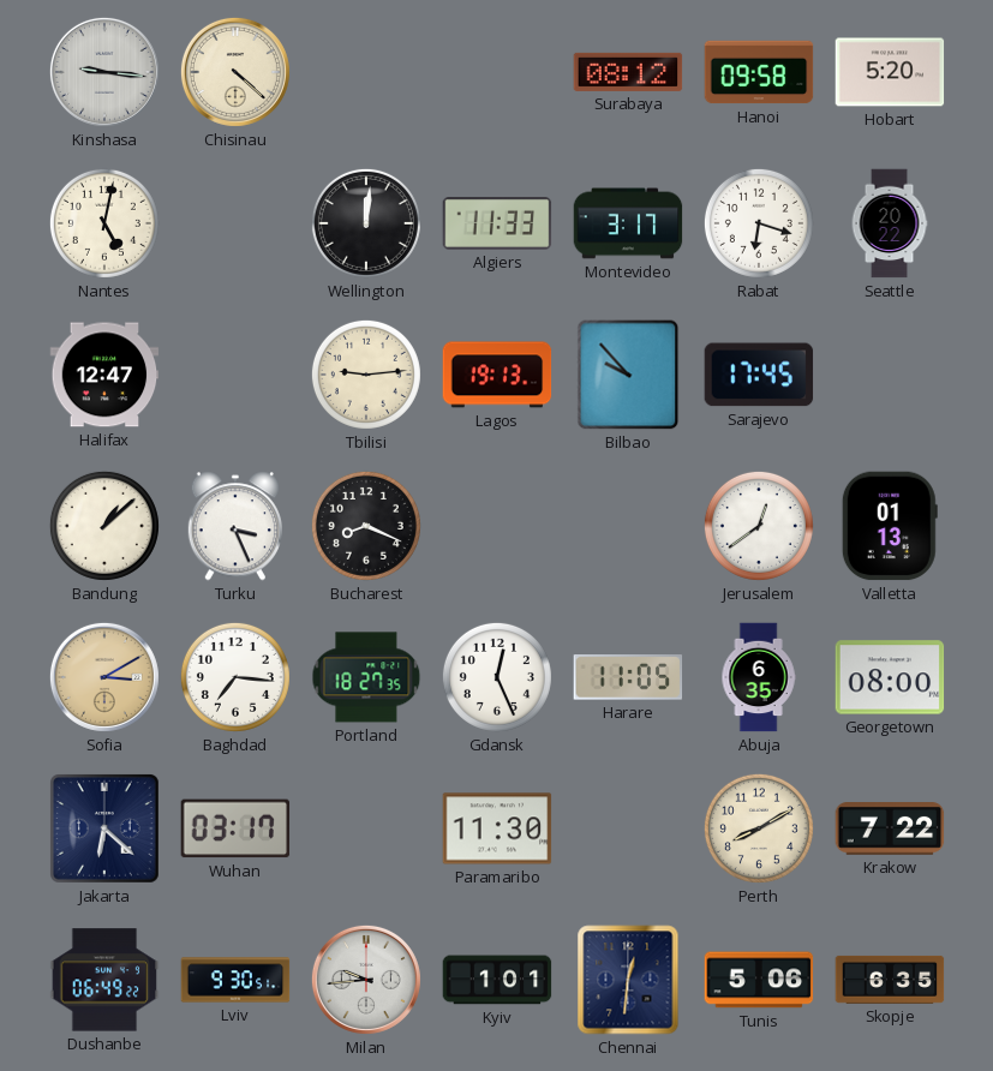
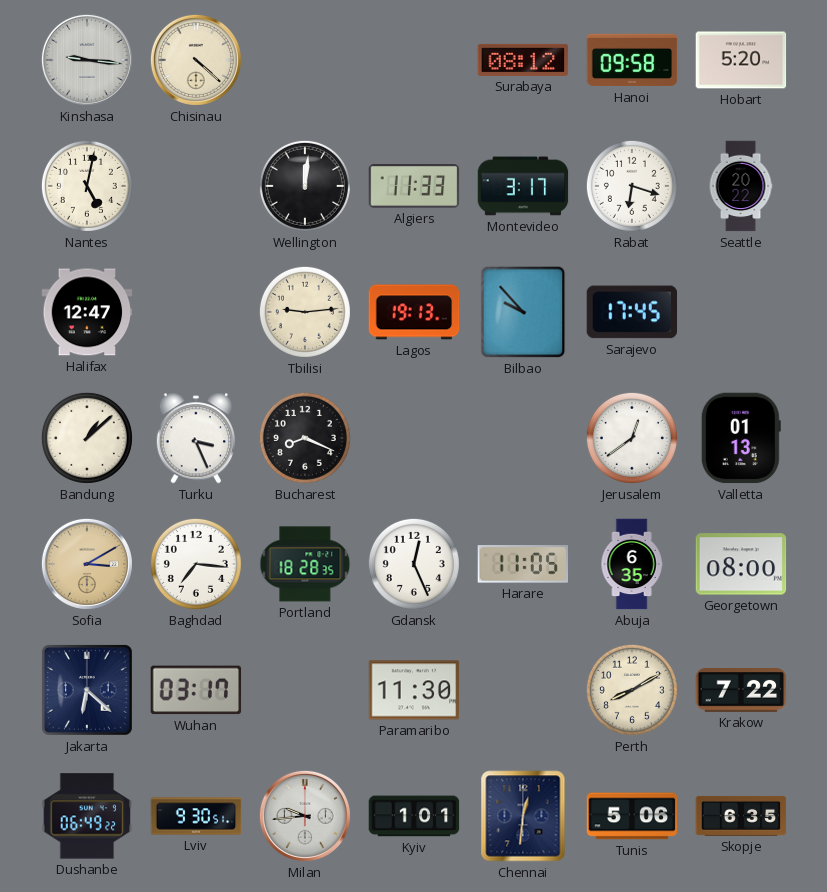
Portland: 18:27 -> 18:28
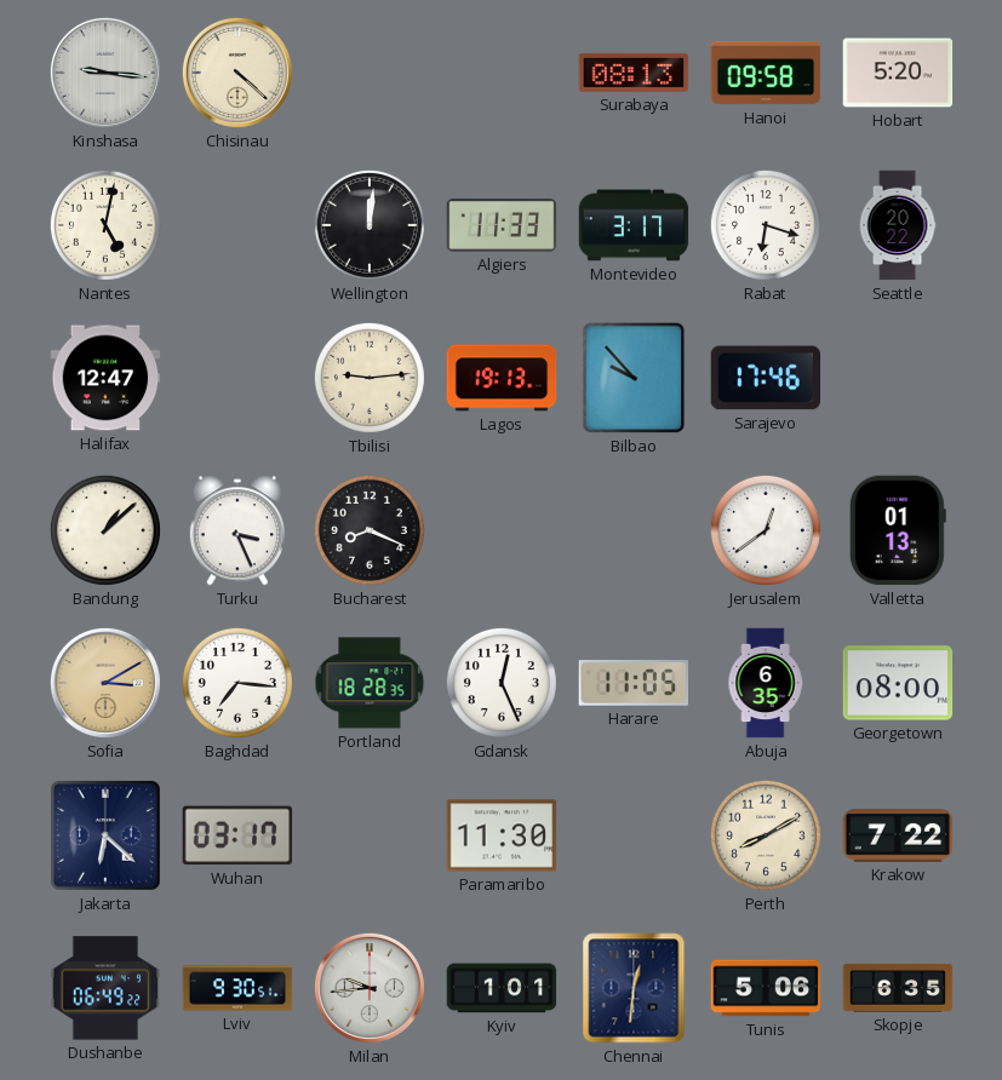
Surabaya: 08:12 -> 08:13
Sarajevo: 17:45 -> 17:46
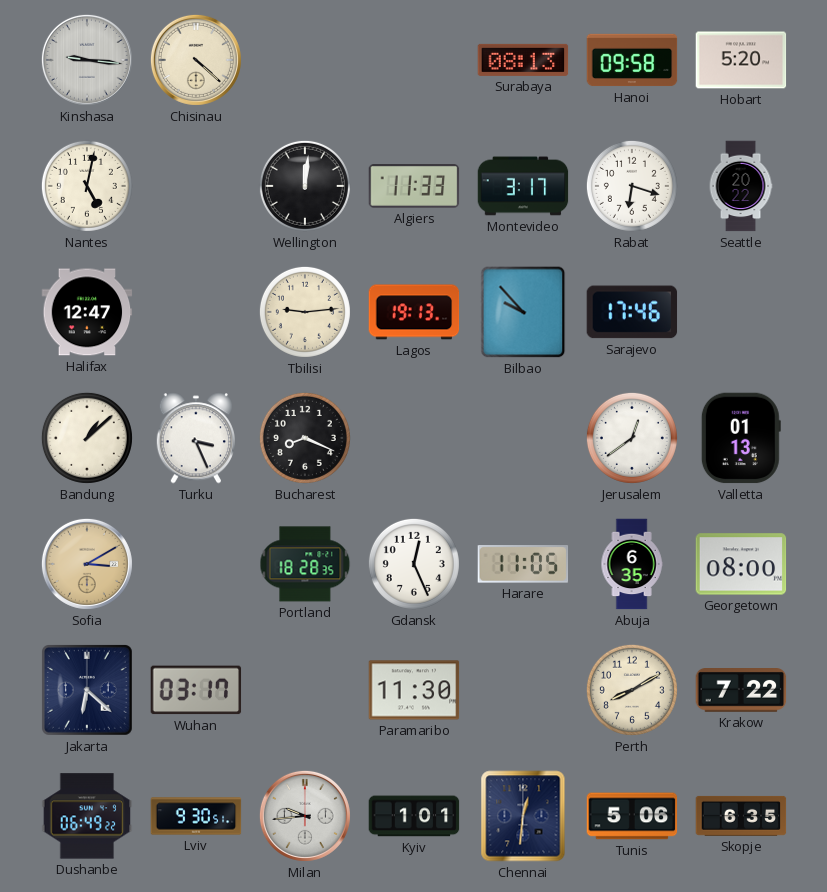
Baghdad: 7:16 -> none
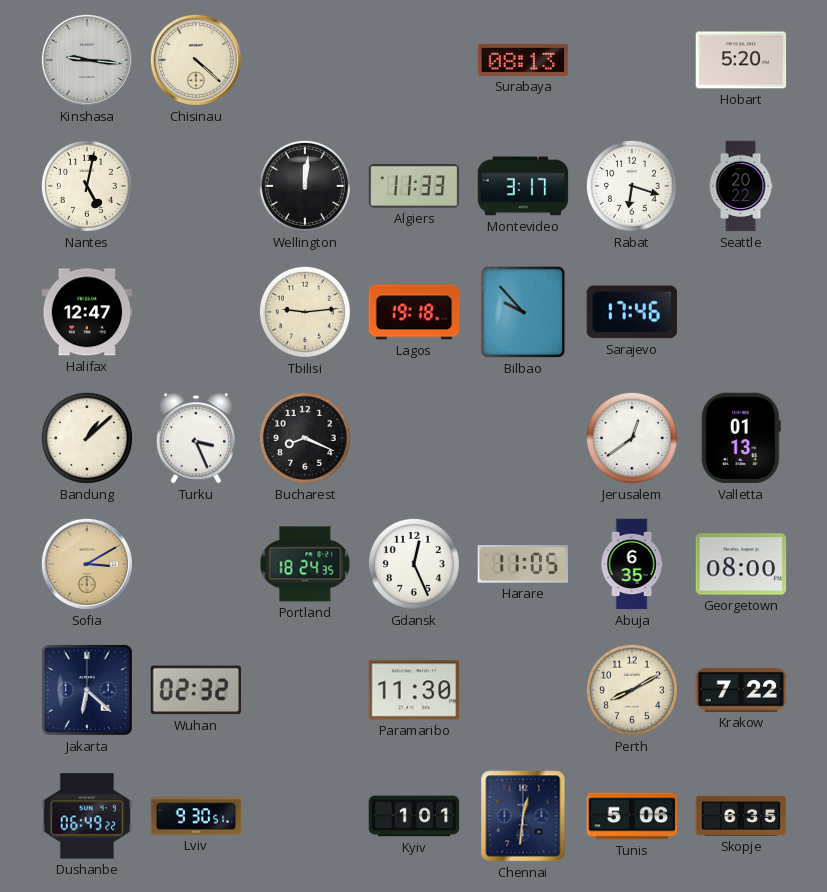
Hanoi: 09:58 -> none
Lagos: 19:13 -> 19:18
Portland: 18:28 -> 18:24
Wuhan: 03:17 -> 02:32
Milan: 9:44 -> none
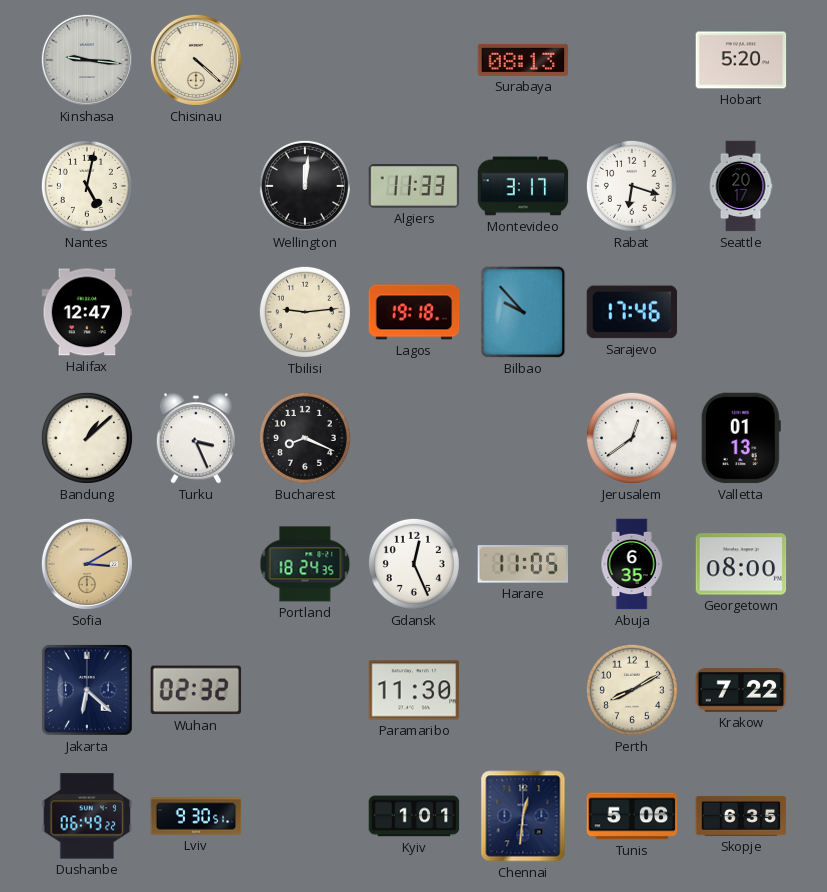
Seattle: 20:22 -> 20:17
